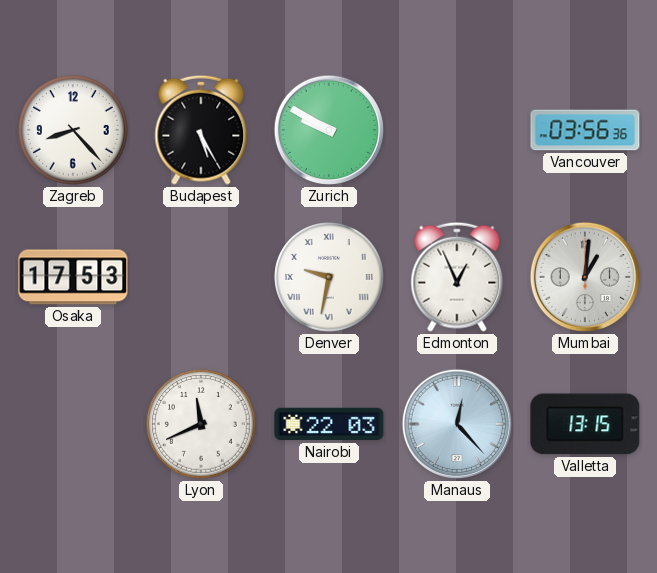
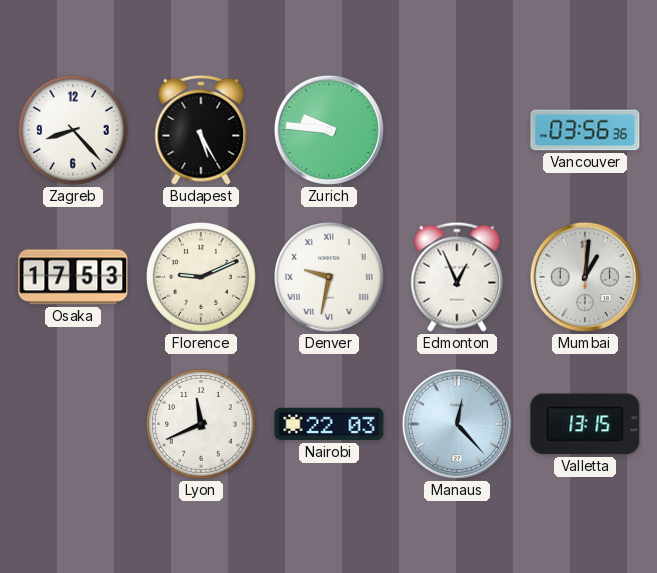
Zurich: 9:50 -> 9:46
Florence: none -> 9:11
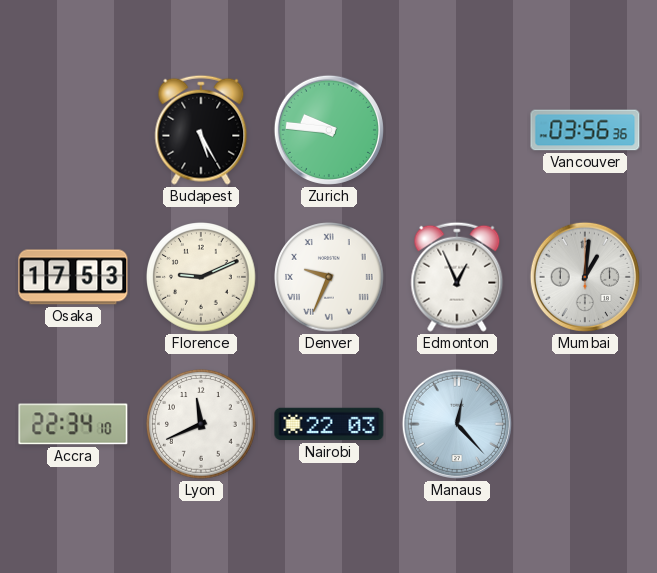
Zagreb: 8:23 -> none
Denver: 9:32 -> 9:34
Accra: none -> 22:34
Valletta: 13:15 -> none
